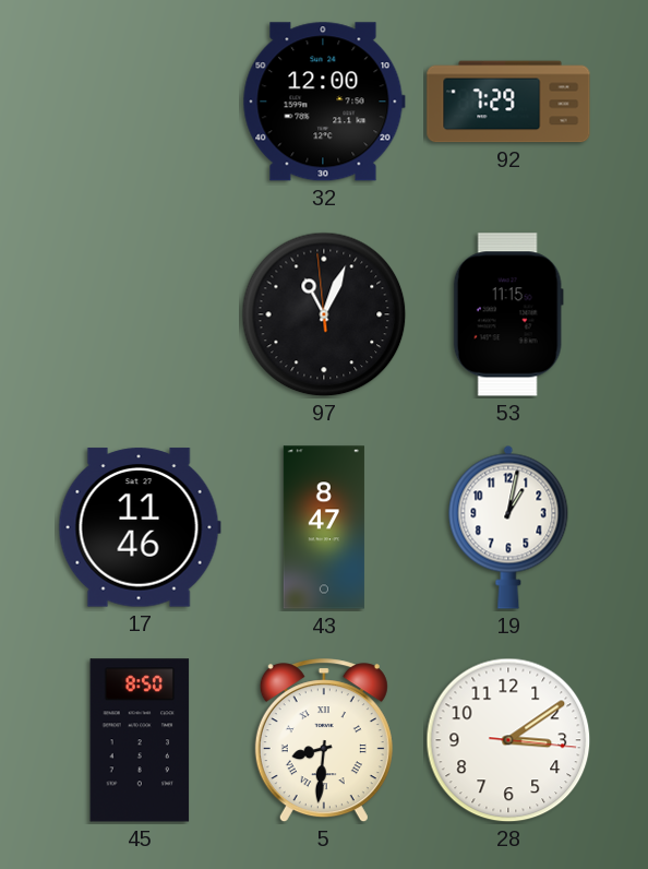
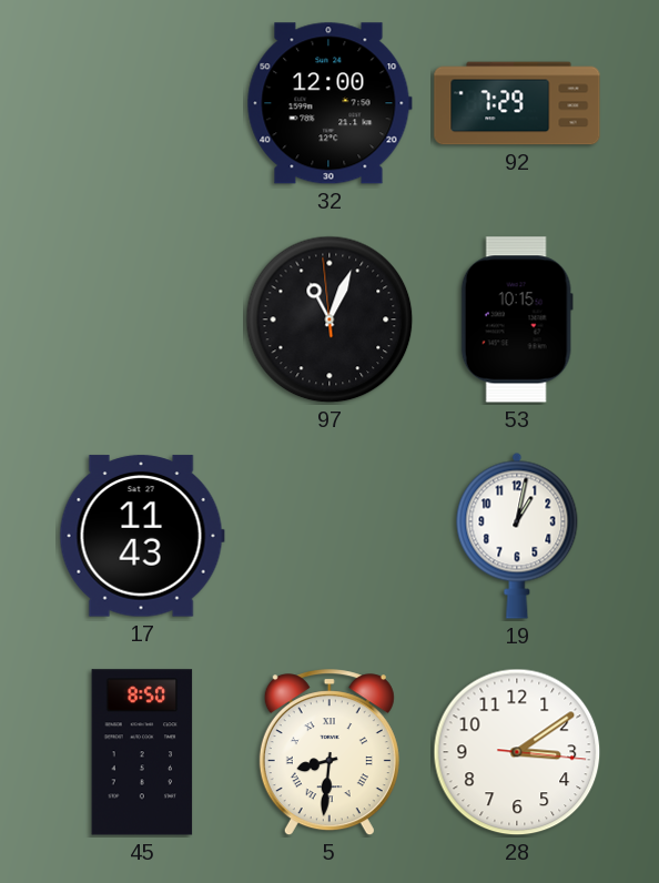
53: 11:15 -> 10:15
17: 11:46 -> 11:43
43: 8:47 -> none
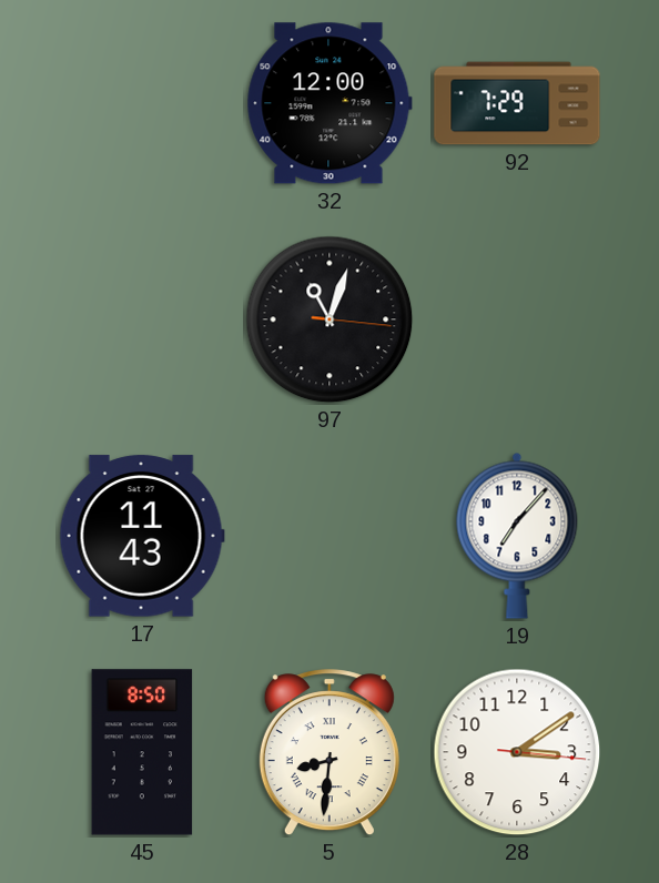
97: 11:03:59 -> 11:03:16
53: 10:15 -> none
19: 1:02 -> 7:07
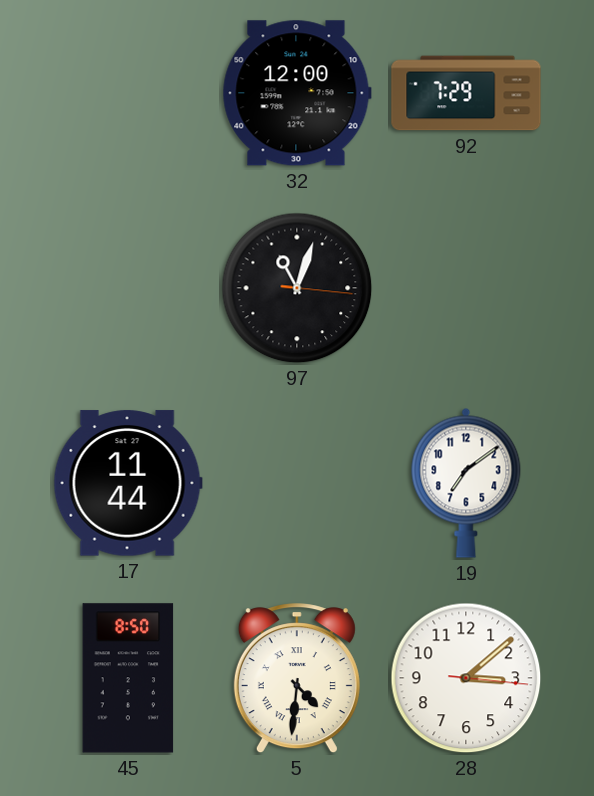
17: 11:43 -> 11:44
19: 7:07 -> 7:09
5: 8:31 -> 4:31
28: 3:09 -> 3:08
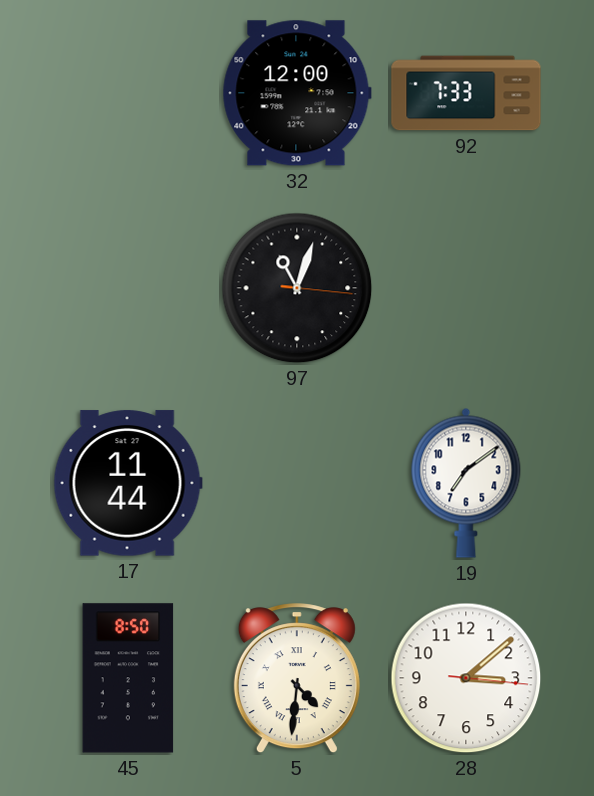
92: 7:29 -> 7:33
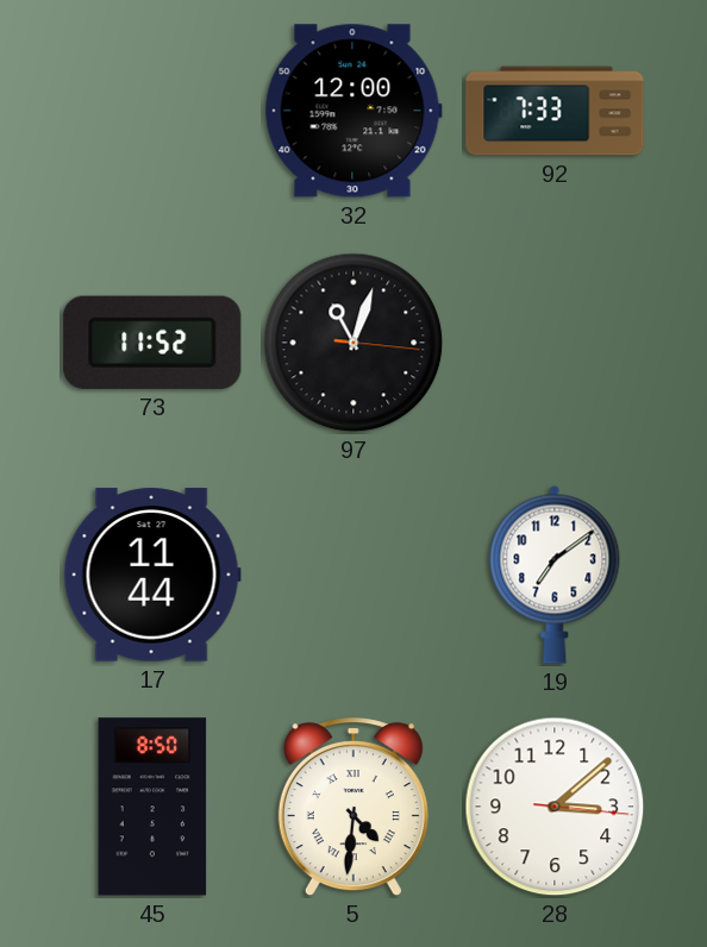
73: none -> 11:52
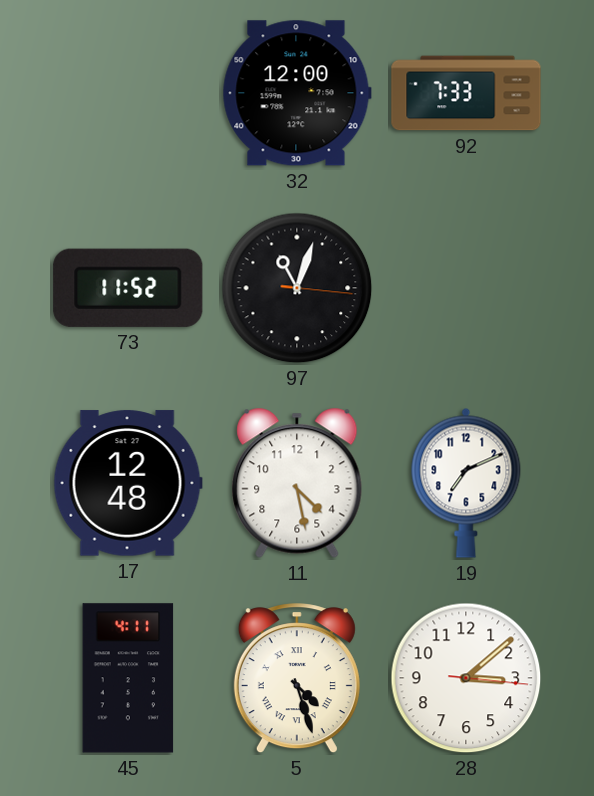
17: 11:44 -> 12:48
11: none -> 4:28
19: 7:09 -> 7:11
45: 8:50 -> 4:11
5: 4:31 -> 4:27
